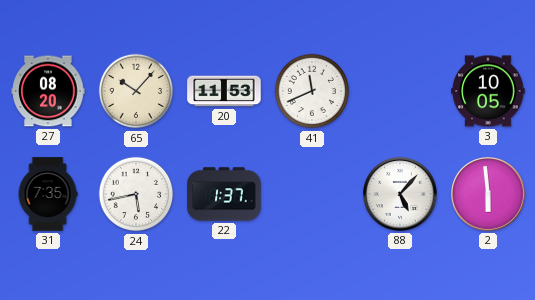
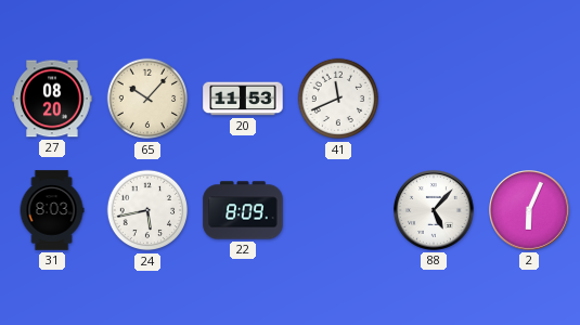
3: 10:05 -> none
31: 7:35 -> 8:03
22: 1:37 -> 8:09
2: 5:59 -> 6:04
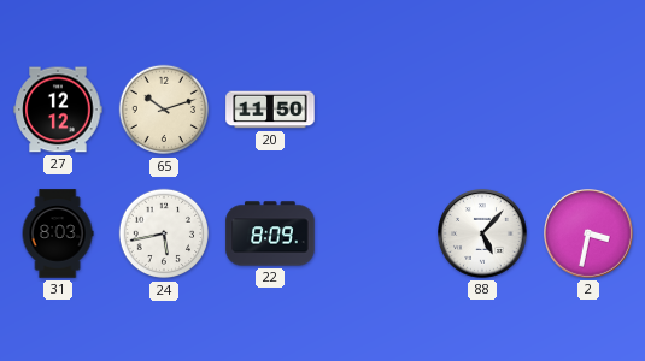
27: 08:20 -> 12:12
65: 10:07 -> 10:12
20: 11:53 -> 11:50
41: 11:41 -> none
2: 6:04 -> 3:32
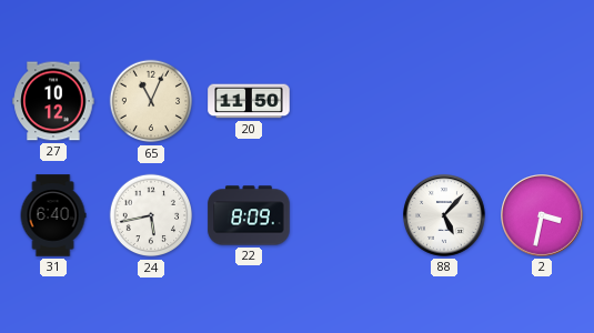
27: 12:12 -> 10:12
65: 10:12 -> 11:04
31: 8:03 -> 6:40
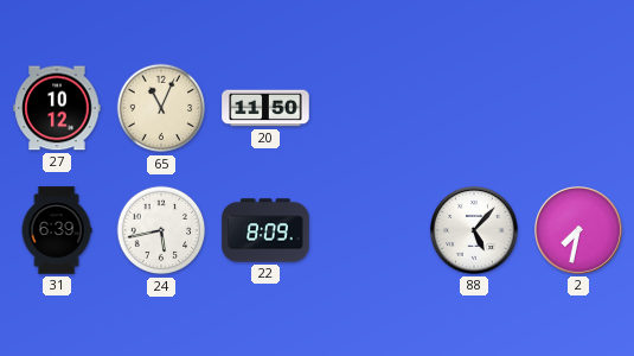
31: 6:40 -> 6:39
2: 3:32 -> 7:32
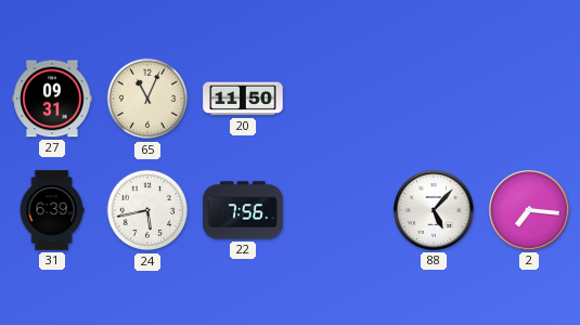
27: 10:12 -> 09:31
22: 8:09 -> 7:56
2: 7:32 -> 7:16
